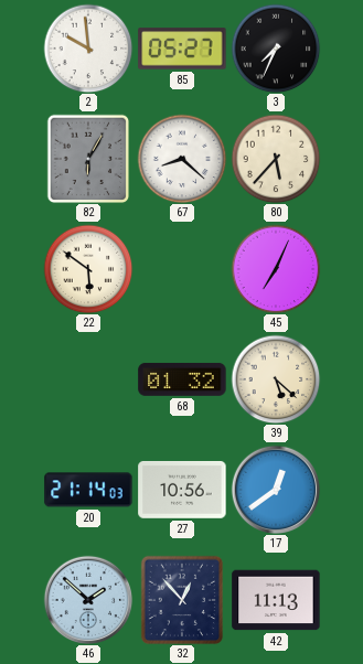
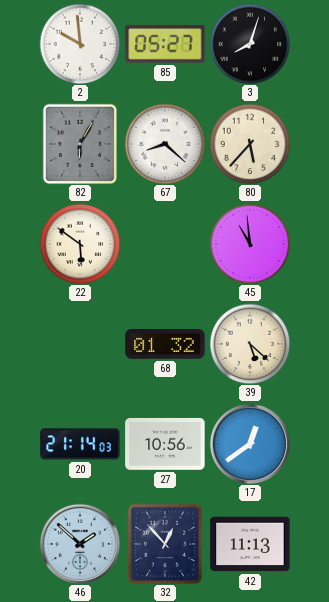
3: 7:34 -> 8:03
45: 7:04 -> 10:59
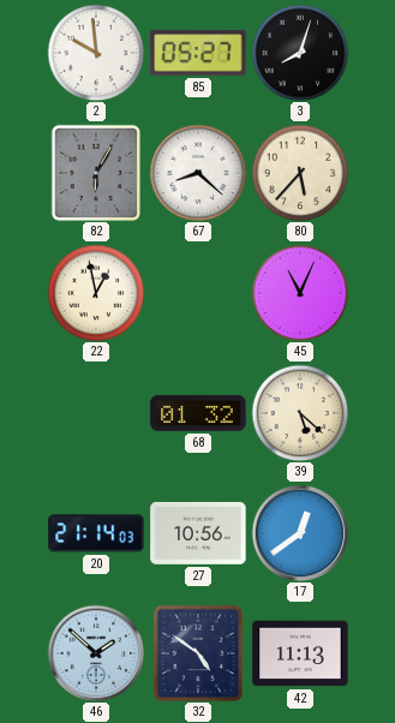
22: 5:51 -> 12:58
45: 10:59 -> 11:04
32: 12:53 -> 4:51
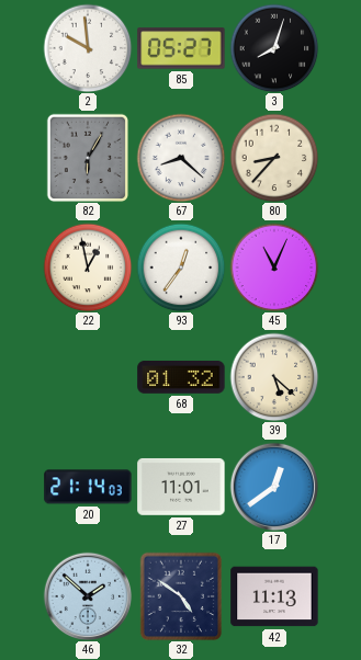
80: 5:37 -> 8:37
93: none -> 12:36
27: 10:56 -> 11:01
